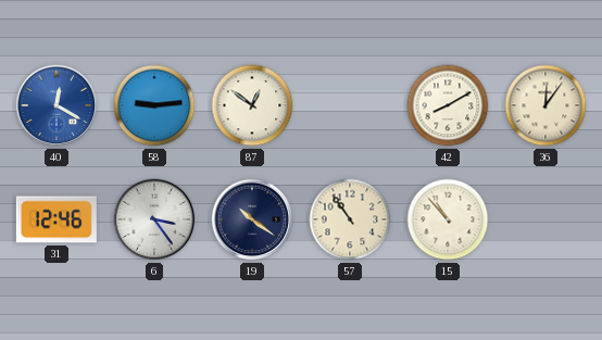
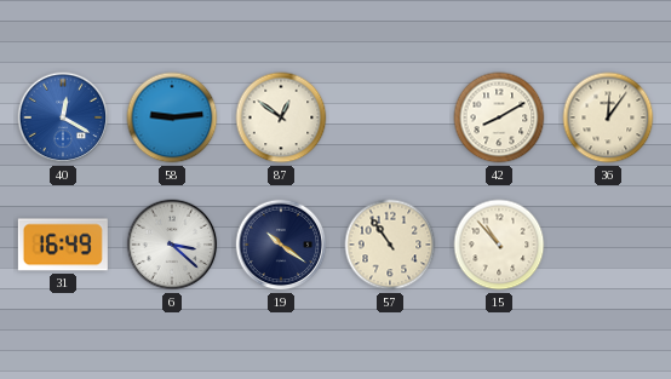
31: 12:46 -> 16:49
6: 3:24 -> 3:22
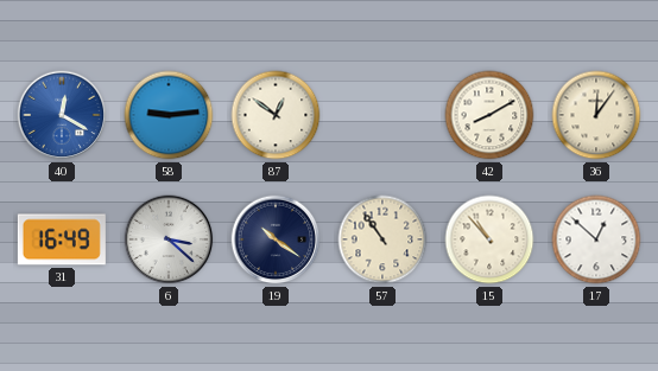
17: none -> 12:52
